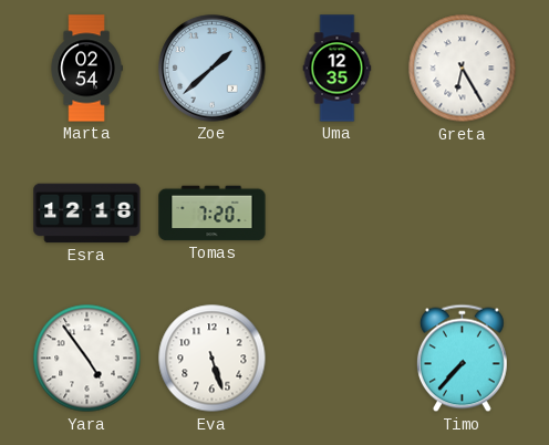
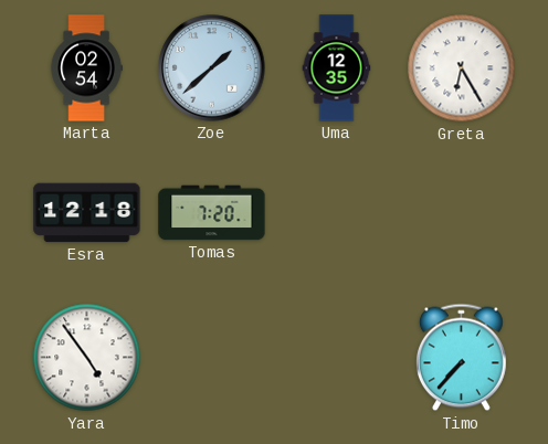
Eva: 5:27 -> none
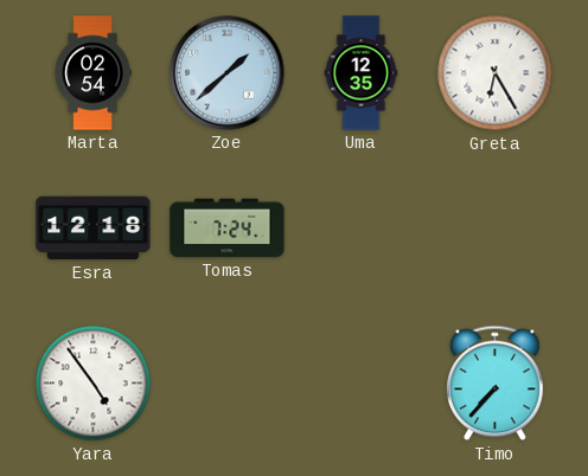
Tomas: 7:20 -> 7:24
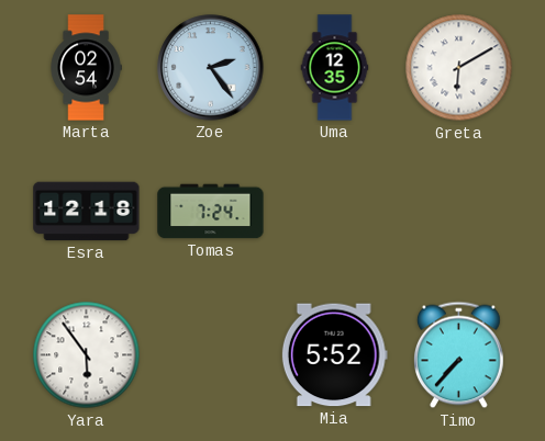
Zoe: 1:38 -> 2:24
Greta: 6:25 -> 6:10
Yara: 4:54 -> 5:54
Mia: none -> 5:52
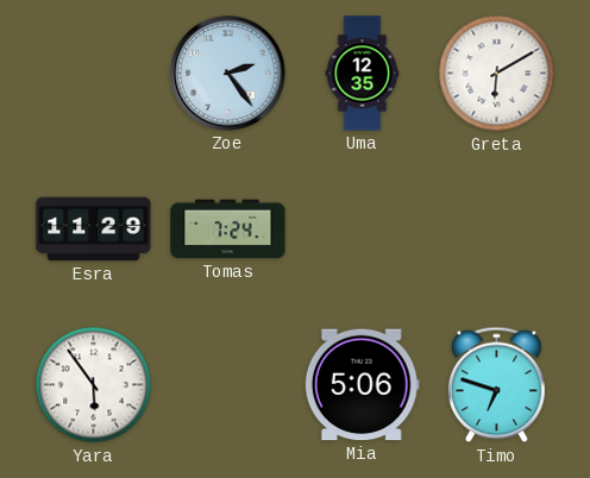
Marta: 02:54 -> none
Esra: 12:18 -> 11:29
Mia: 5:52 -> 5:06
Timo: 7:37 -> 6:48
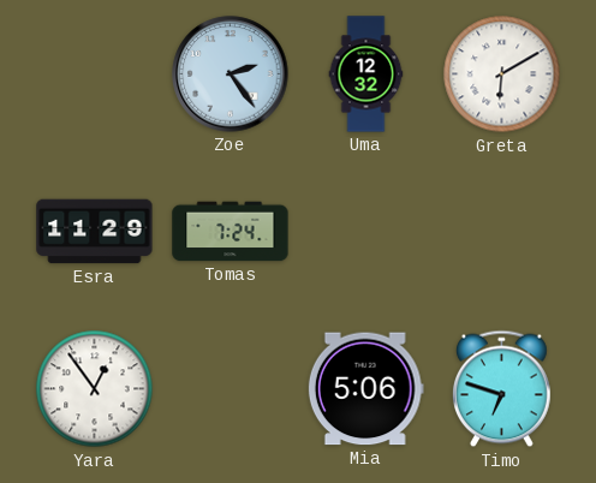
Uma: 12:35 -> 12:32
Yara: 5:54 -> 12:54
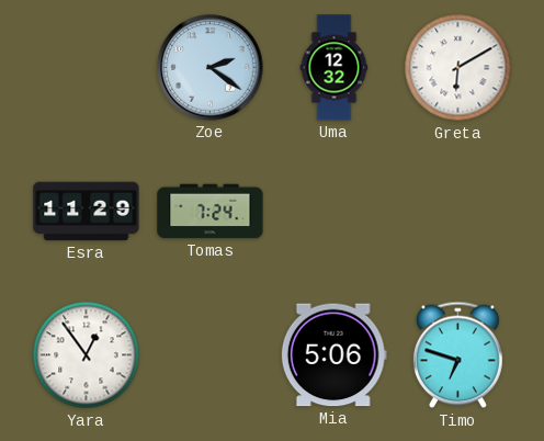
Zoe: 2:24 -> 2:21
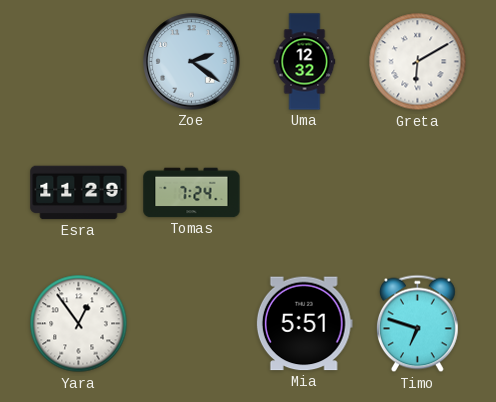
Mia: 5:06 -> 5:51
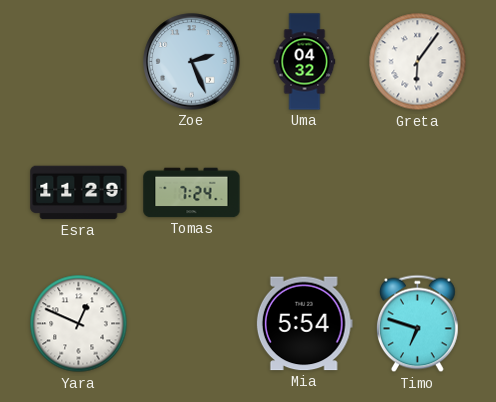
Zoe: 2:21 -> 2:26
Uma: 12:32 -> 04:32
Greta: 6:10 -> 6:06
Yara: 12:54 -> 12:49
Mia: 5:51 -> 5:54
